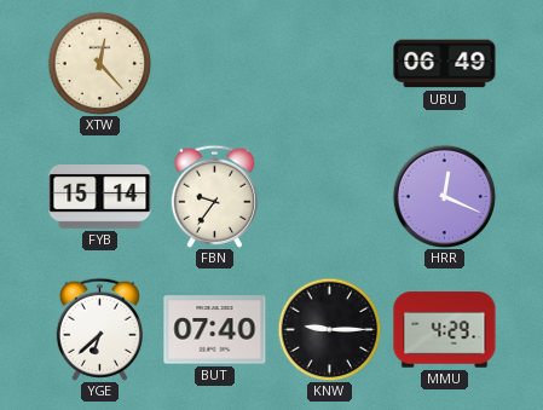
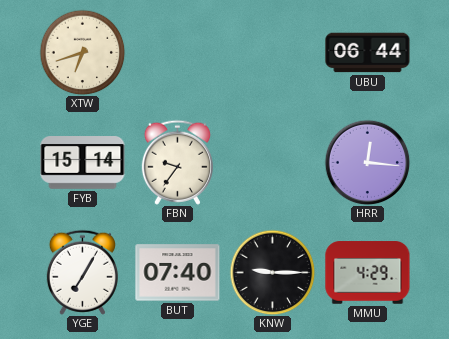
XTW: 12:23 -> 6:42
UBU: 06:49 -> 06:44
HRR: 12:19 -> 12:16
YGE: 6:38 -> 7:05
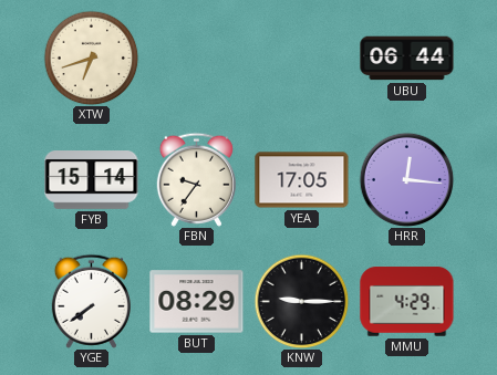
YEA: none -> 17:05
YGE: 7:05 -> 7:39
BUT: 07:40 -> 08:29
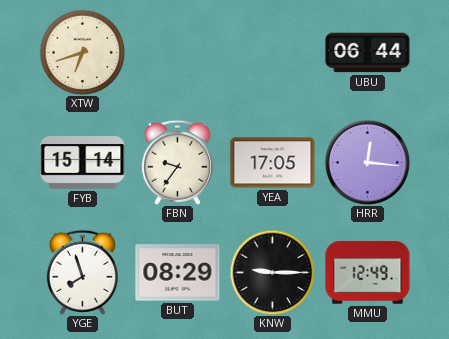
YGE: 7:39 -> 7:57
MMU: 4:29 -> 12:49
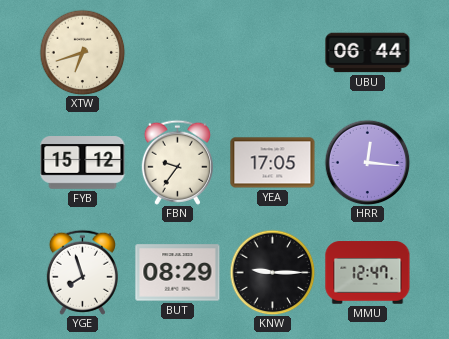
FYB: 15:14 -> 15:12
MMU: 12:49 -> 12:47
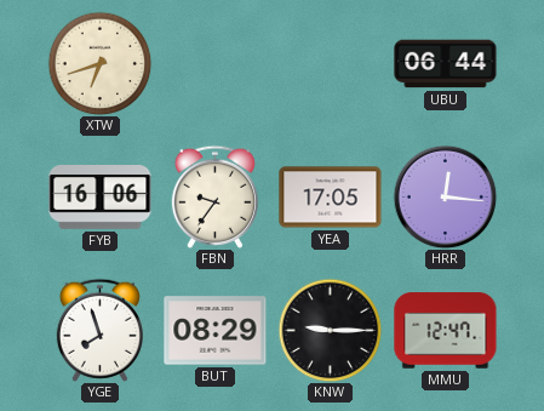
FYB: 15:12 -> 16:06
